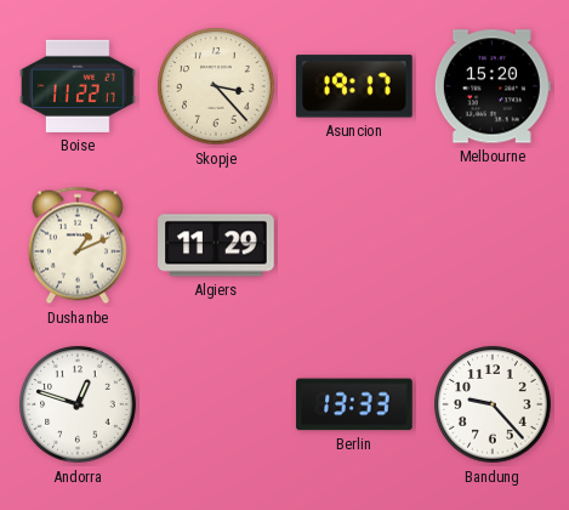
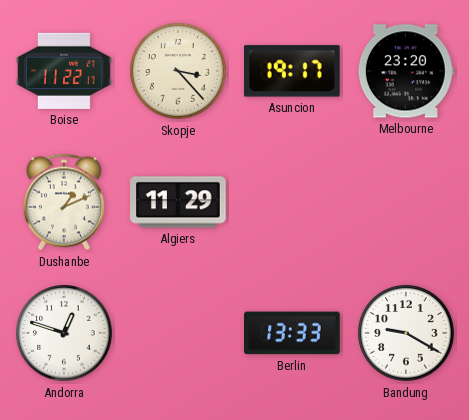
Melbourne: 15:20 -> 23:20
Bandung: 9:23 -> 9:20
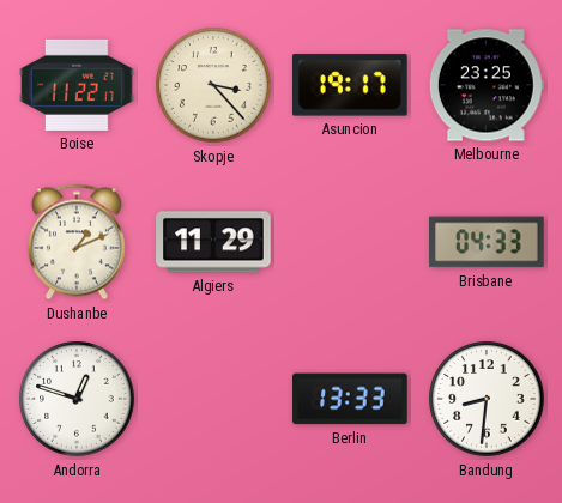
Melbourne: 23:20 -> 23:25
Brisbane: none -> 04:33
Bandung: 9:20 -> 8:31
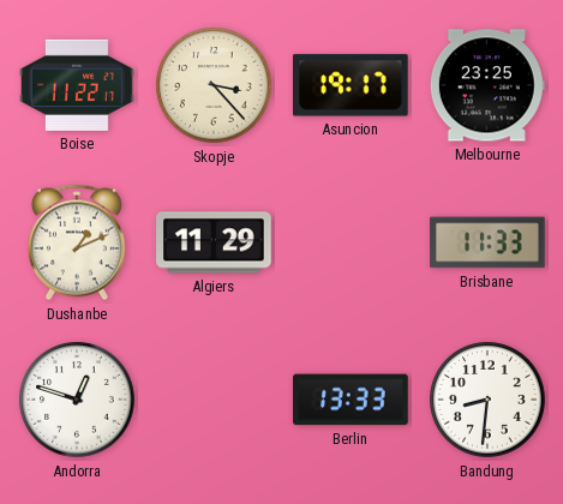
Brisbane: 04:33 -> 11:33
